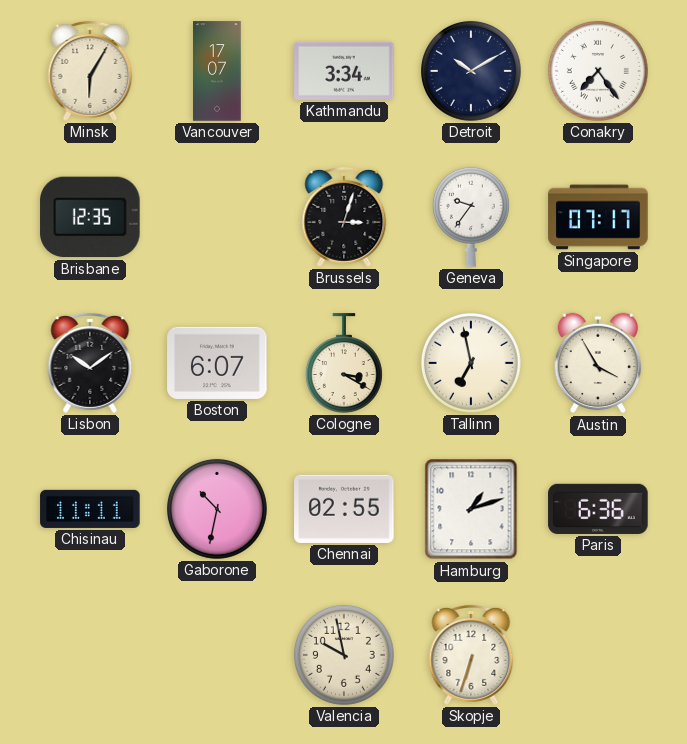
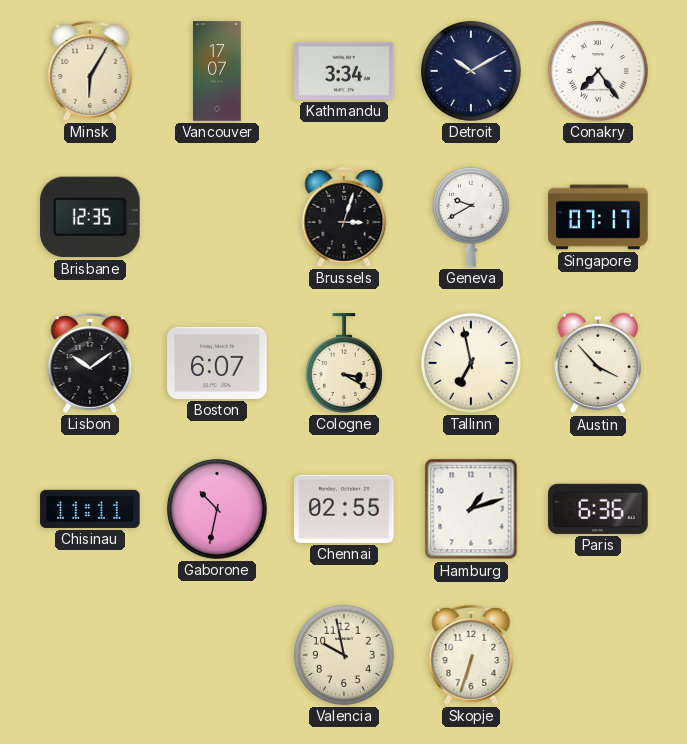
Geneva: 9:36 -> 9:40
Austin: 3:55 -> 3:53
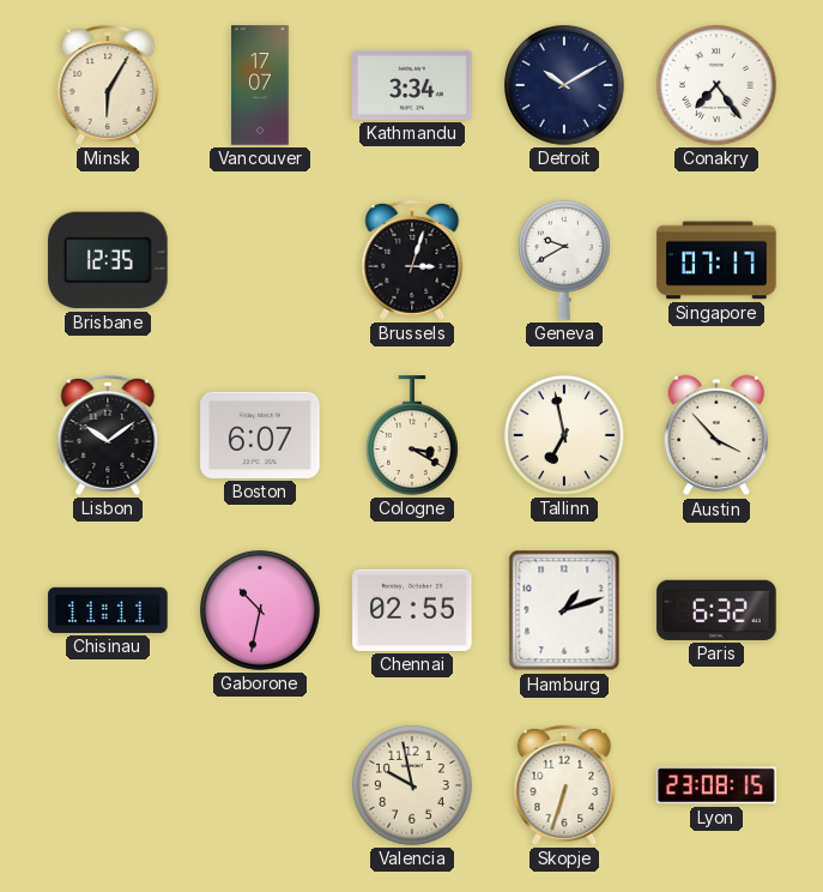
Paris: 6:36 -> 6:32
Lyon: none -> 23:08
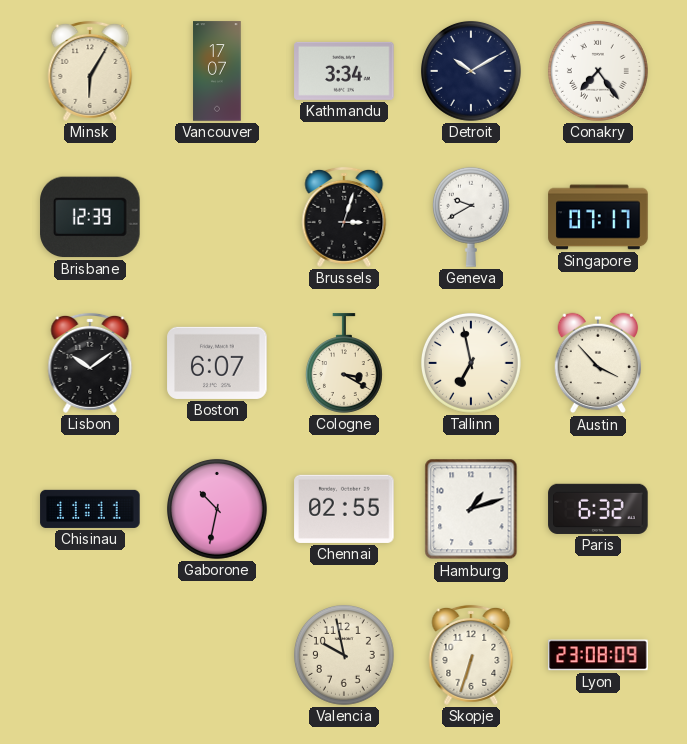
Brisbane: 12:35 -> 12:39
Lyon: 23:08:15 -> 23:08:09
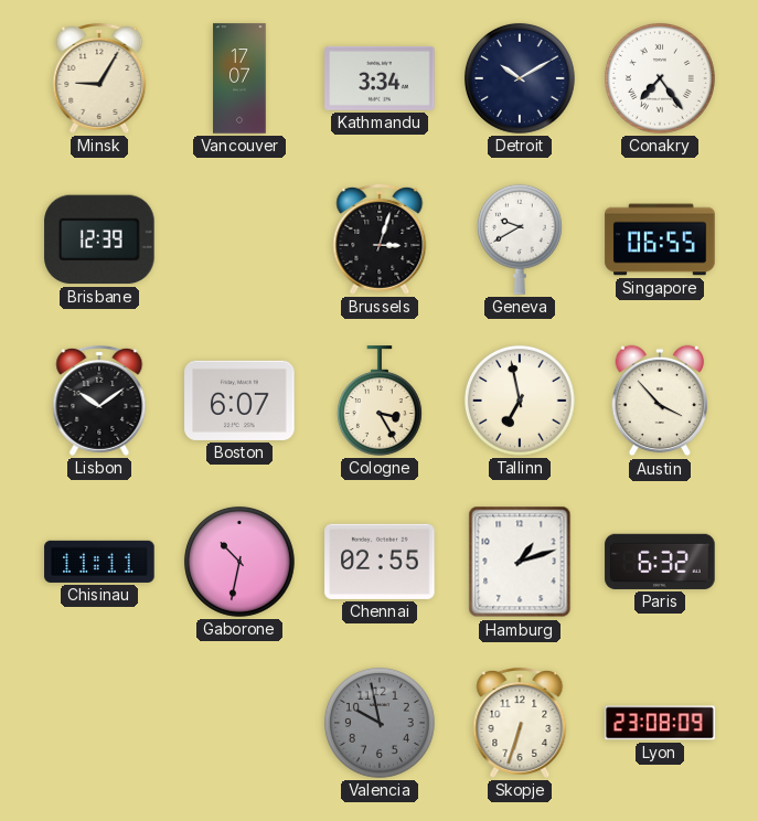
Minsk: 6:05 -> 9:05
Singapore: 07:17 -> 06:55
Cologne: 3:20 -> 3:25
Valencia dial: cream -> grey
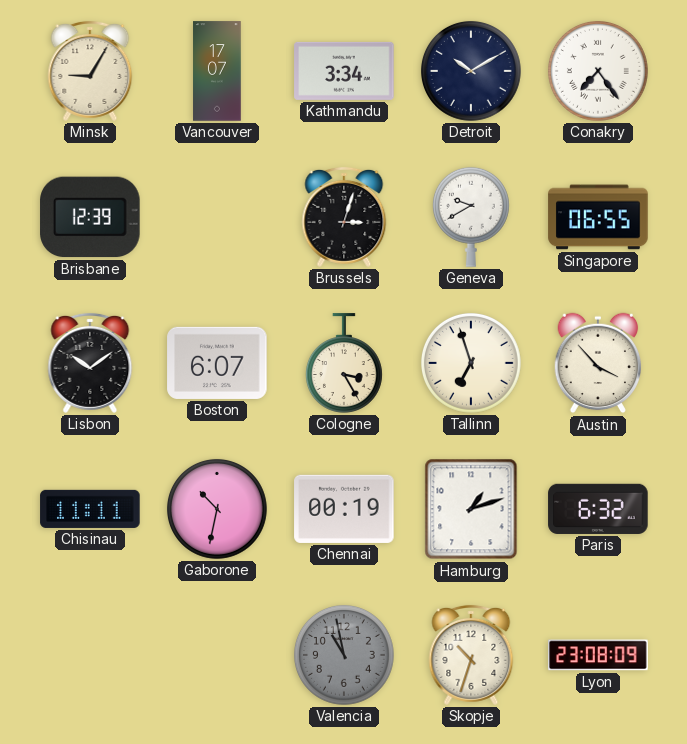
Tallinn: 6:58 -> 6:57
Chennai: 02:55 -> 00:19
Valencia: 9:58 -> 10:58
Skopje: 6:33 -> 10:33
